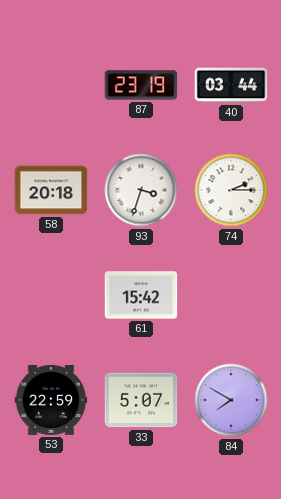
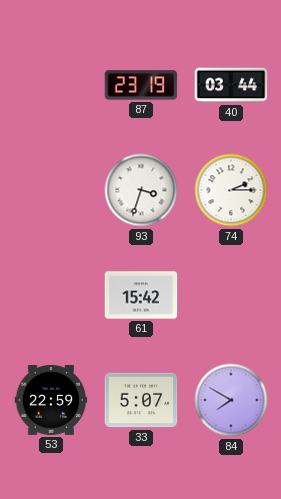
58: 20:18 -> none
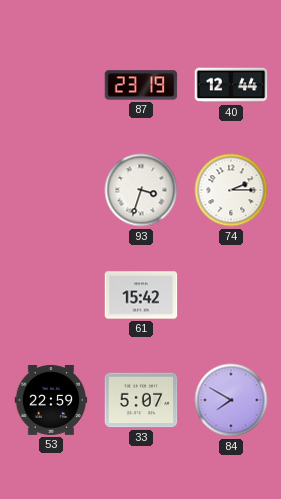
40: 03:44 -> 12:44
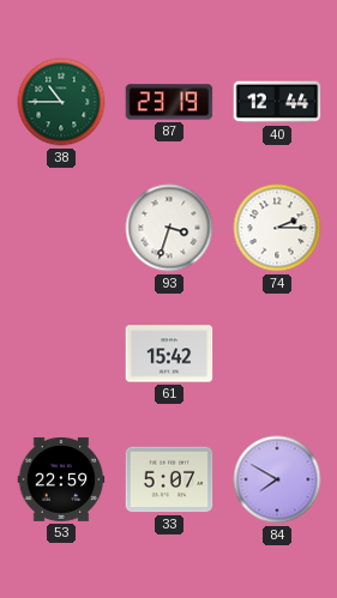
38: none -> 10:45
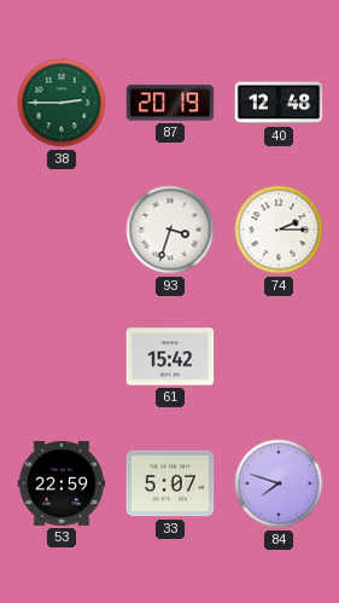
38: 10:45 -> 2:45
87: 23:19 -> 20:19
40: 12:44 -> 12:48
84: 7:50 -> 7:48
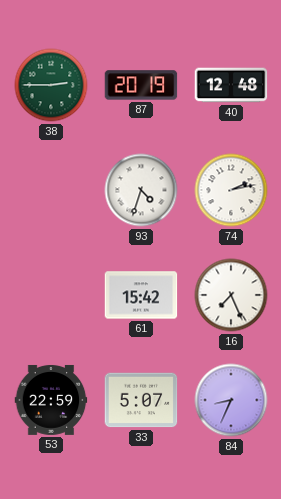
93: 3:33 -> 4:33
74: 2:15 -> 2:13
16: none -> 7:26
84: 7:48 -> 8:34
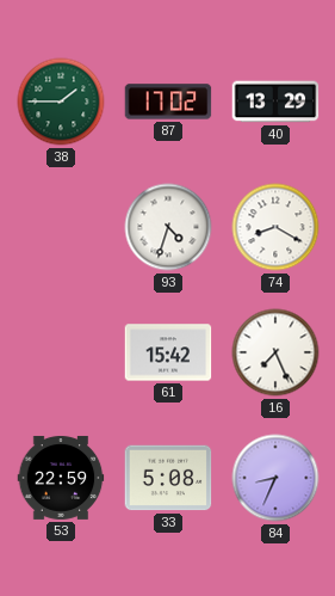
38: 2:45 -> 1:45
87: 20:19 -> 17:02
40: 12:48 -> 13:29
74: 2:13 -> 8:20
33: 5:07 -> 5:08
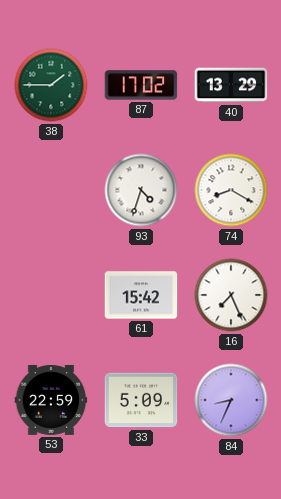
33: 5:08 -> 5:09
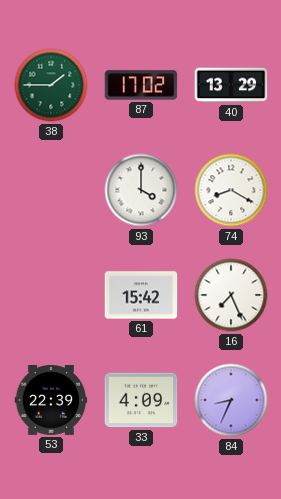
93: 4:33 -> 4:00
53: 22:59 -> 22:39
33: 5:09 -> 4:09
